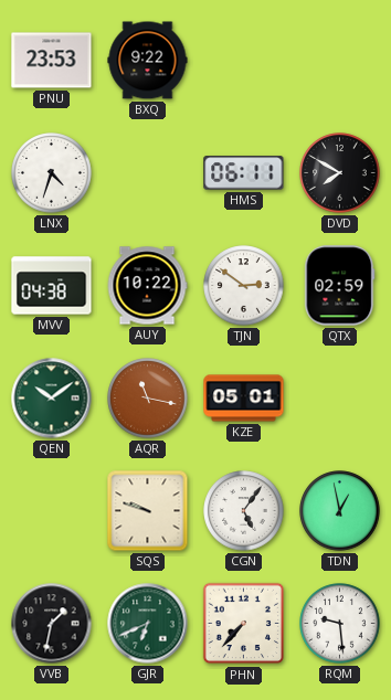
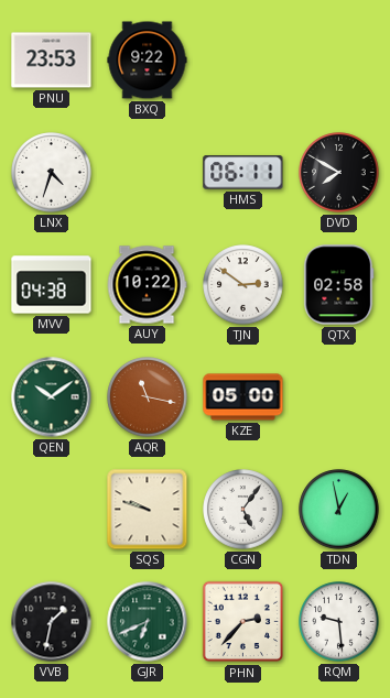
QTX: 02:59 -> 02:58
KZE: 05:01 -> 05:00
PHN: 7:37 -> 2:37
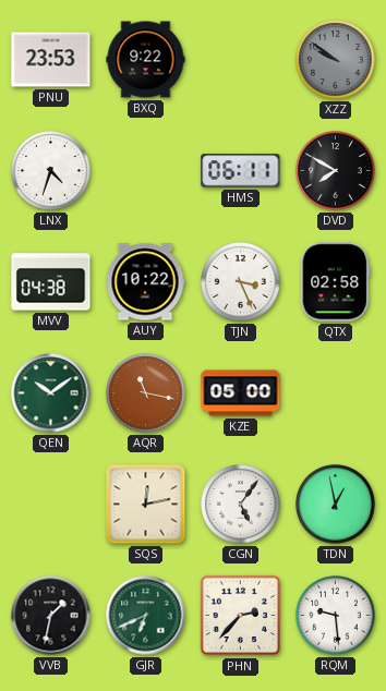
XZZ: none -> 9:51
TJN: 2:51 -> 3:26
SQS: 9:48 -> 12:13
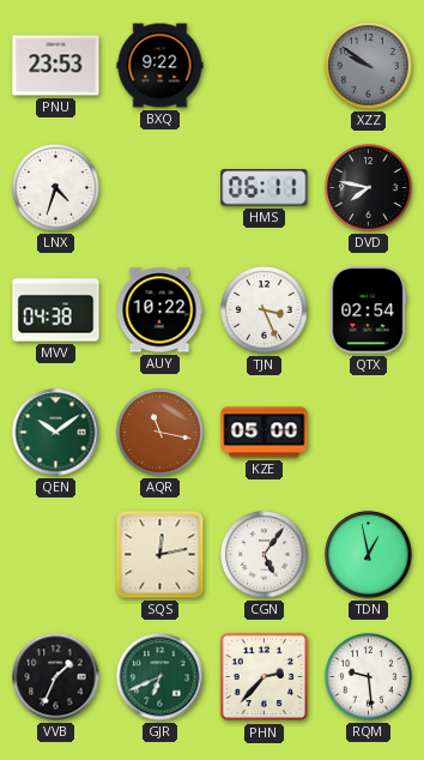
DVD: 7:50 -> 7:47
QTX: 02:58 -> 02:54
VVB: 1:32 -> 1:34
